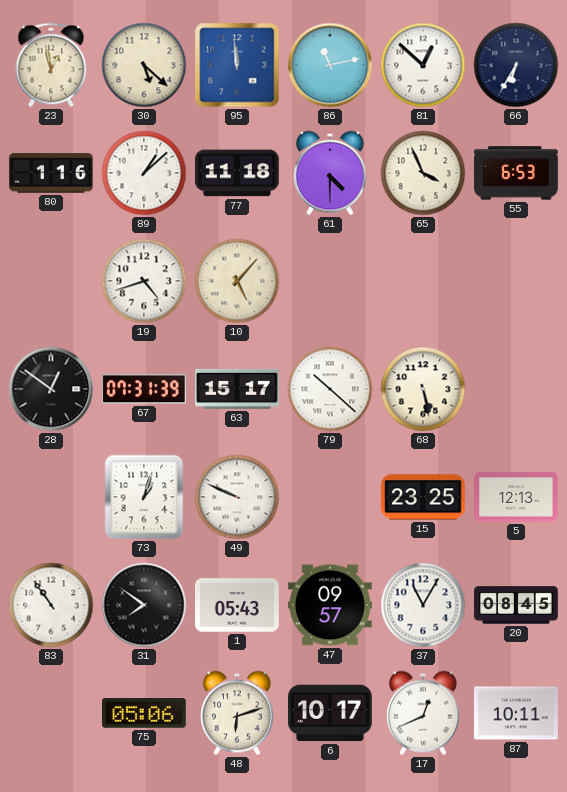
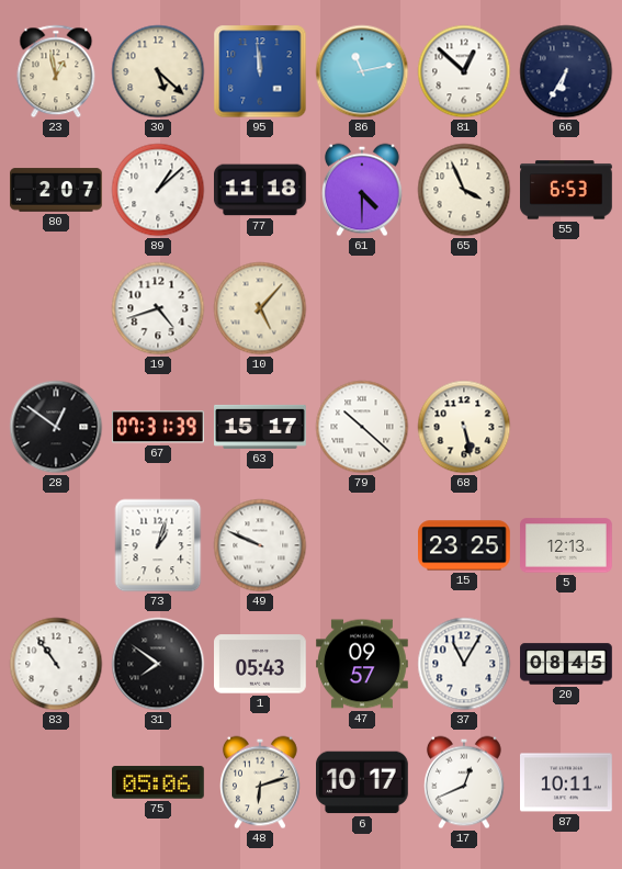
80: 1:16 -> 2:07
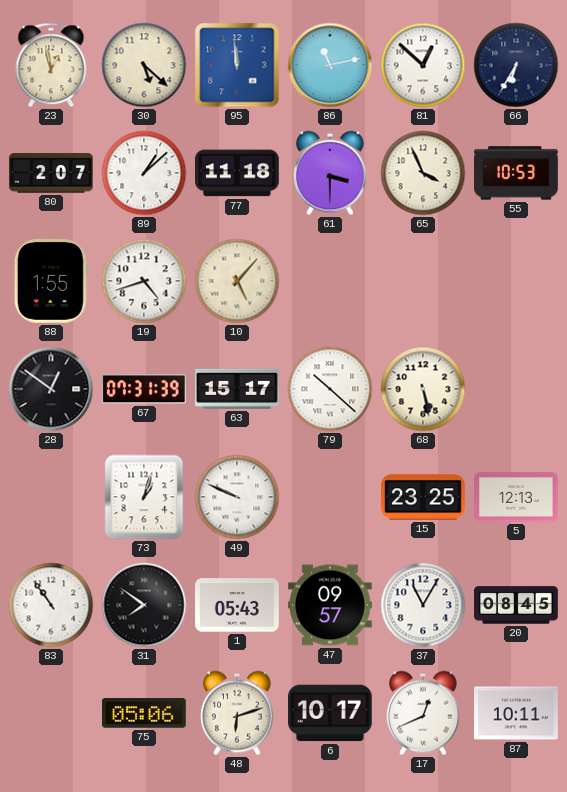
61: 4:30 -> 3:30
55: 6:53 -> 10:53
88: none -> 1:55
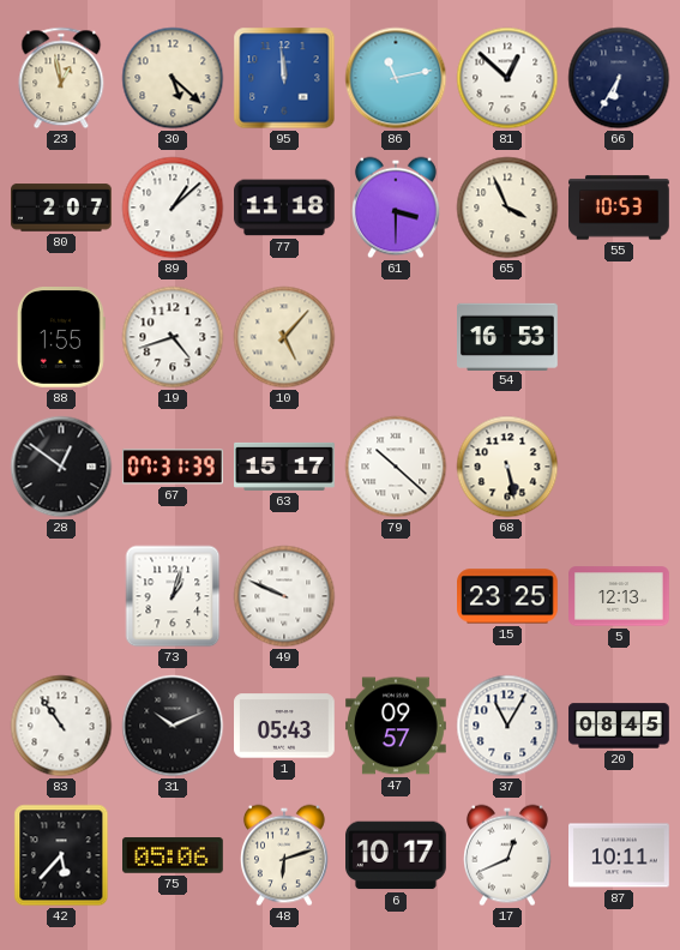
54: none -> 16:53
31: 7:51 -> 10:11
42: none -> 5:37
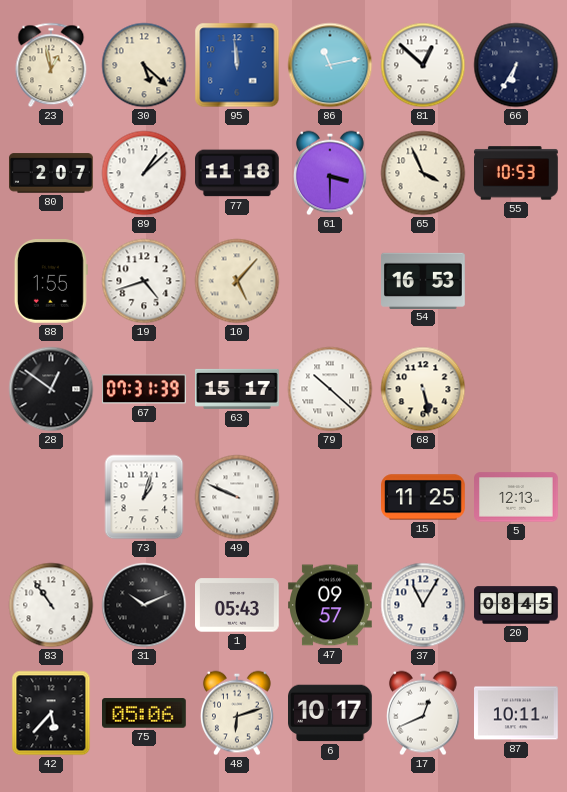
15: 23:25 -> 11:25
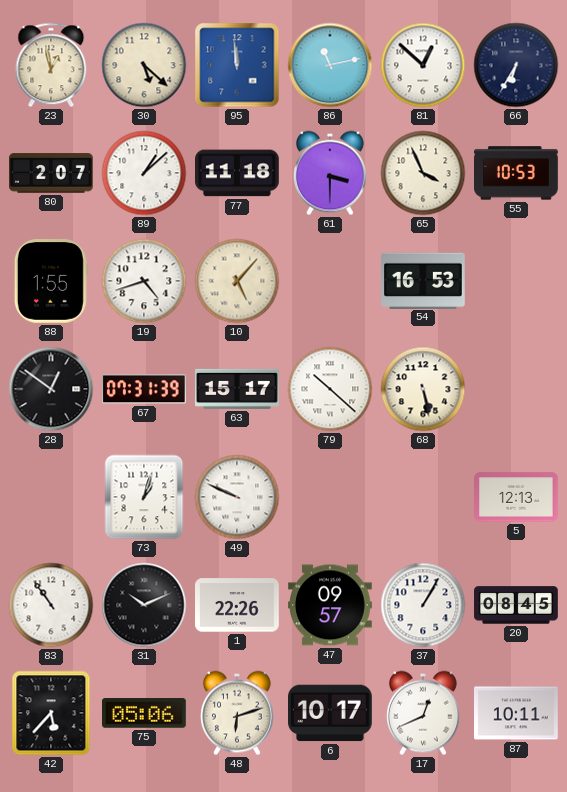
15: 11:25 -> none
1: 05:43 -> 22:26
37: 11:05 -> 1:05
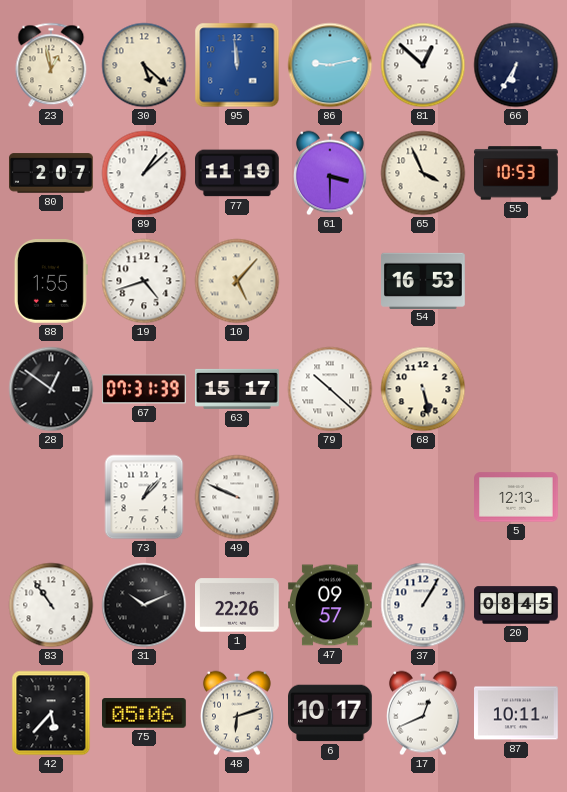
86: 11:13 -> 9:13
77: 11:18 -> 11:19
73: 1:03 -> 1:07
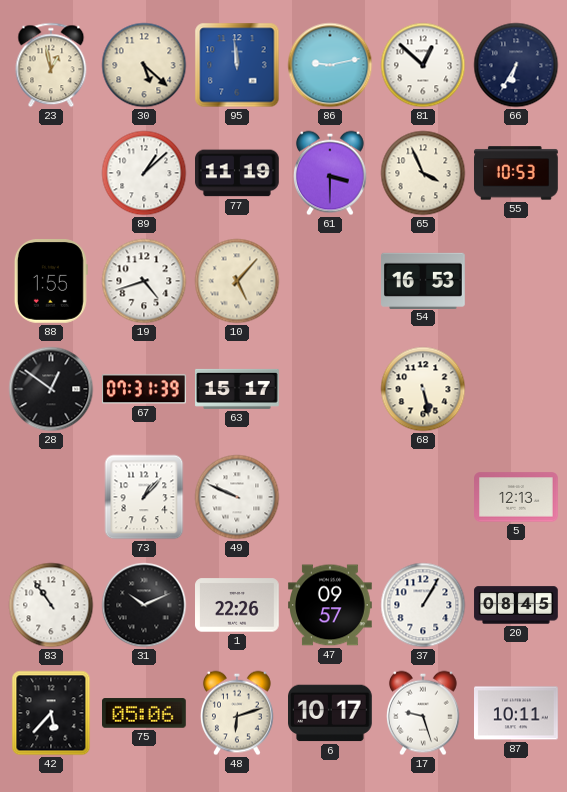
80: 2:07 -> none
79: 10:22 -> none
17: 12:41 -> 9:27
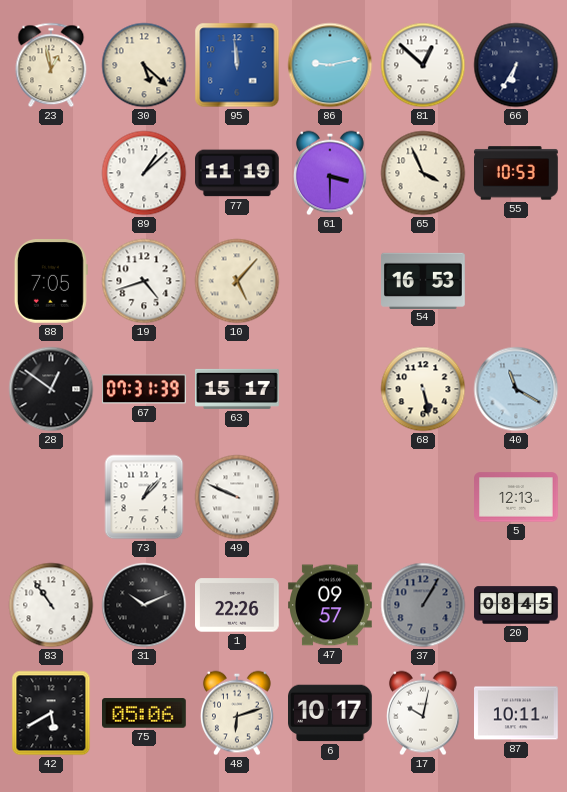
88: 1:55 -> 7:05
40: none -> 11:20
37 dial: white -> grey
42: 5:37 -> 5:40
17: 9:27 -> 10:02
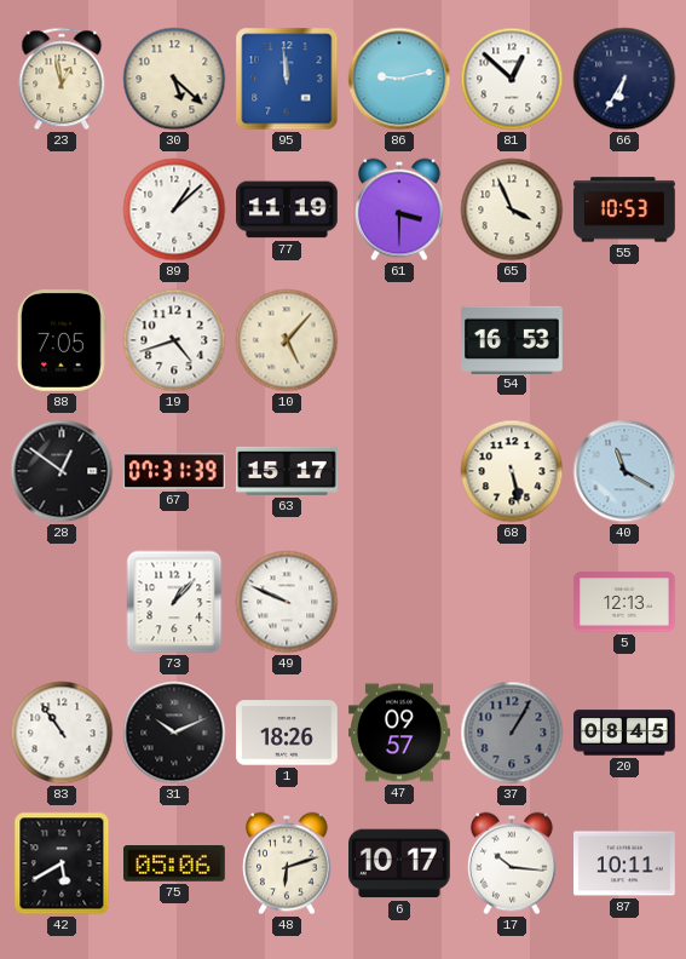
1: 22:26 -> 18:26
17: 10:02 -> 10:16
